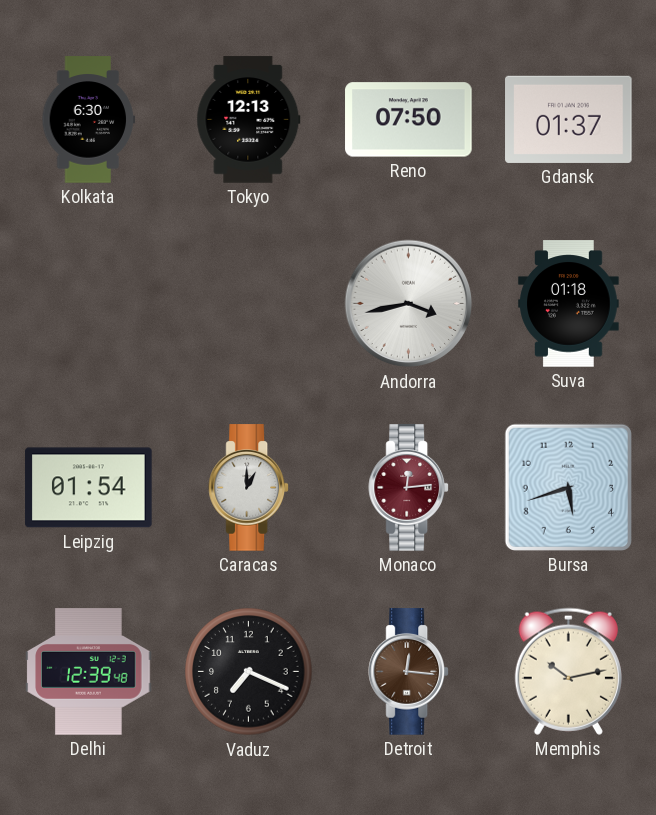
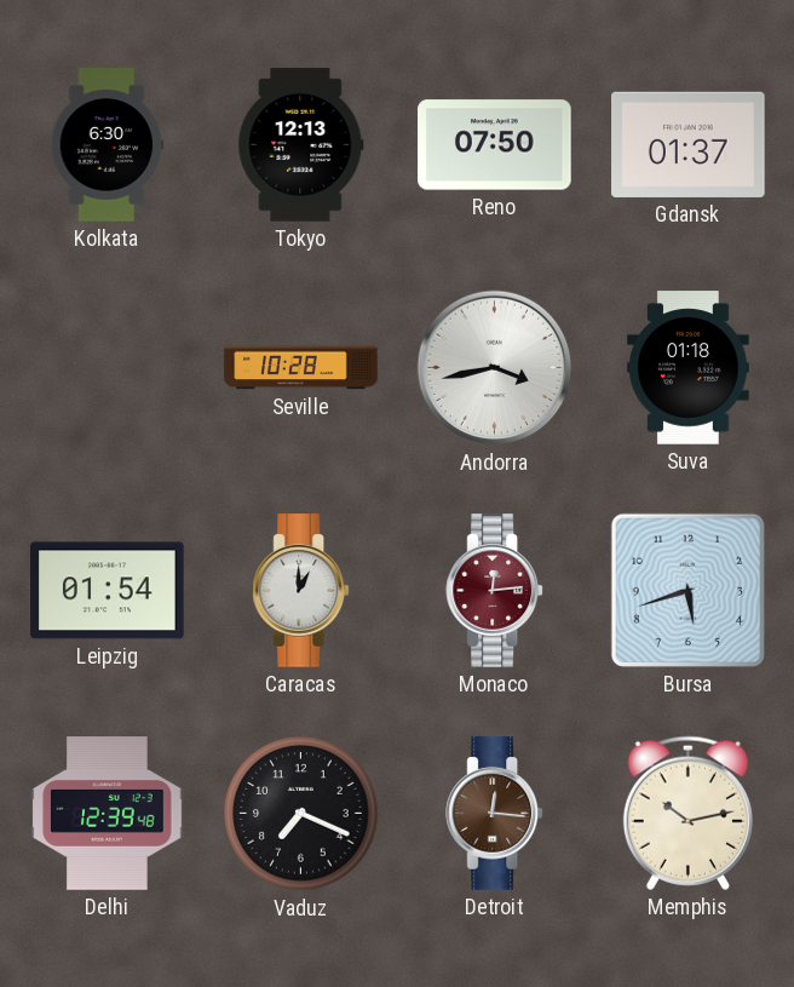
Seville: none -> 10:28
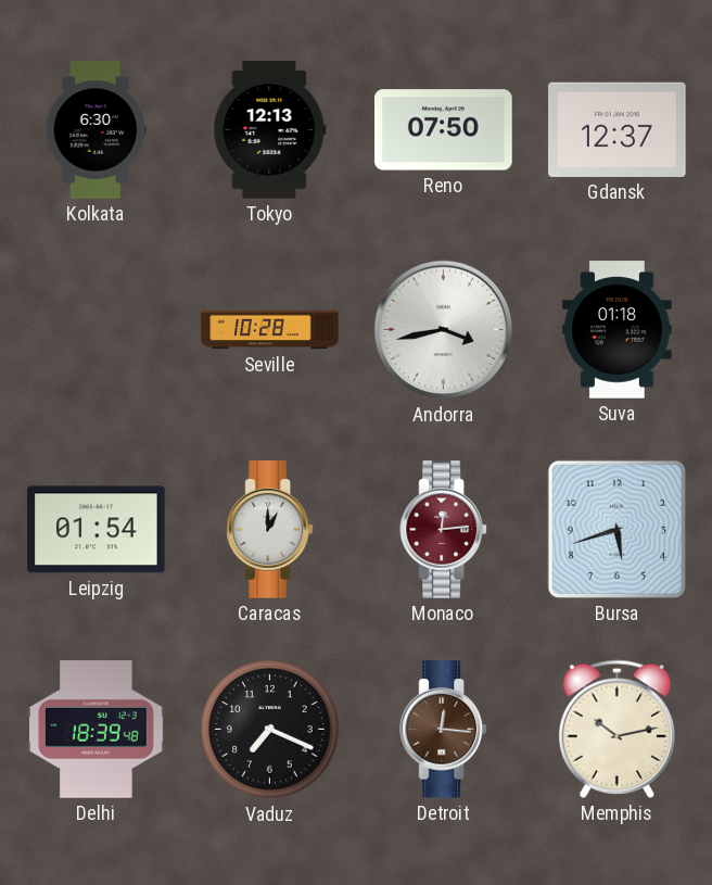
Gdansk: 01:37 -> 12:37
Delhi: 12:39 -> 18:39
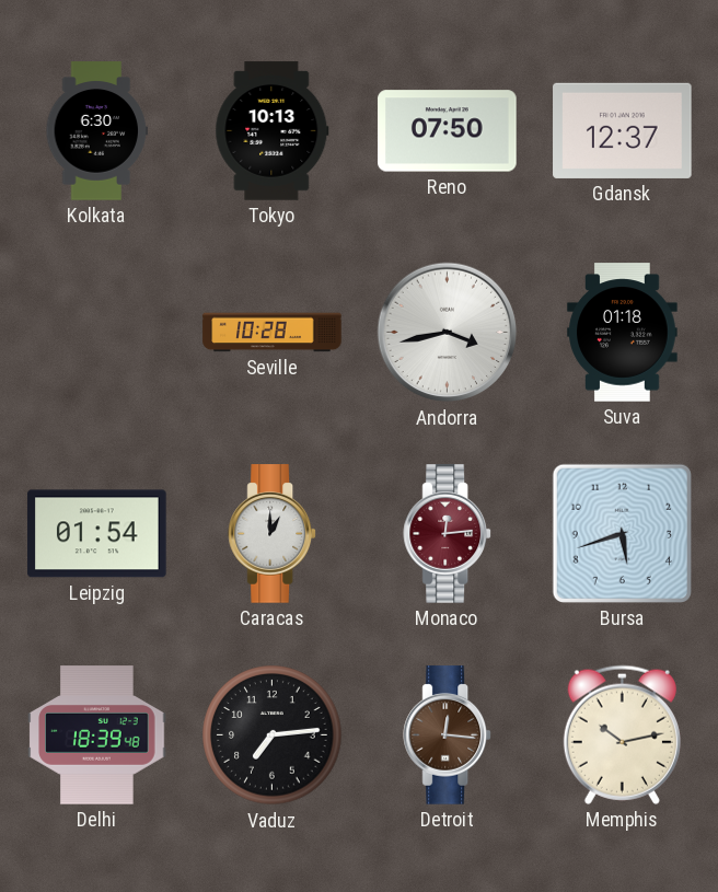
Tokyo: 12:13 -> 10:13
Vaduz: 7:19 -> 7:14
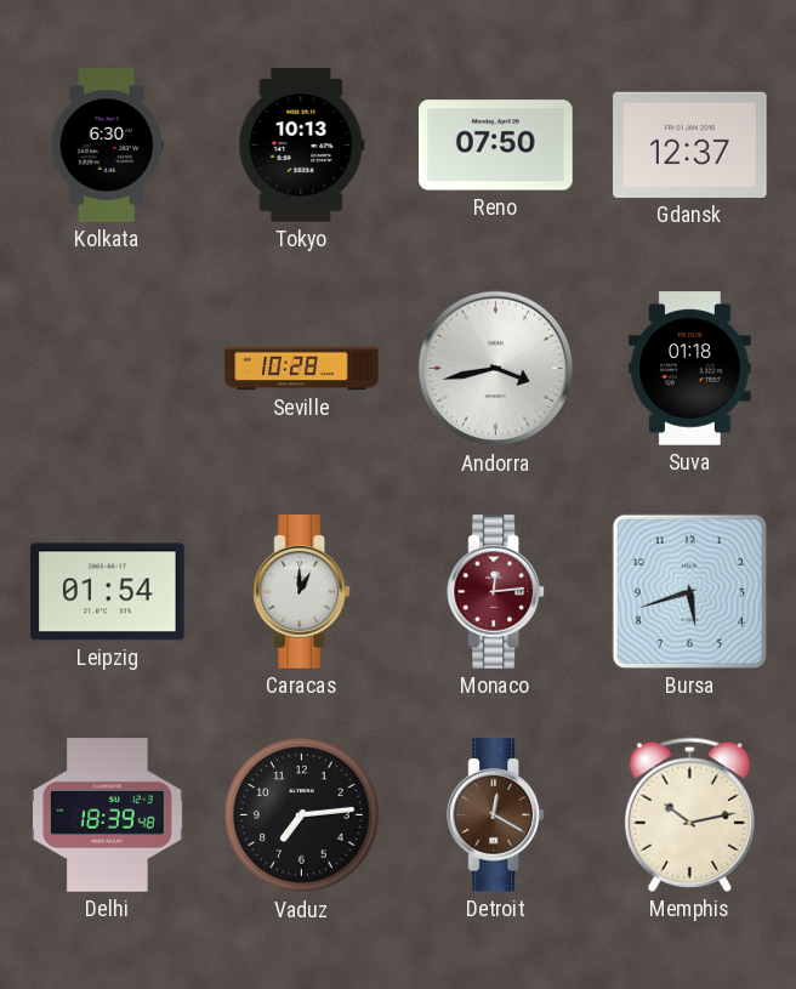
Detroit: 12:16 -> 12:20
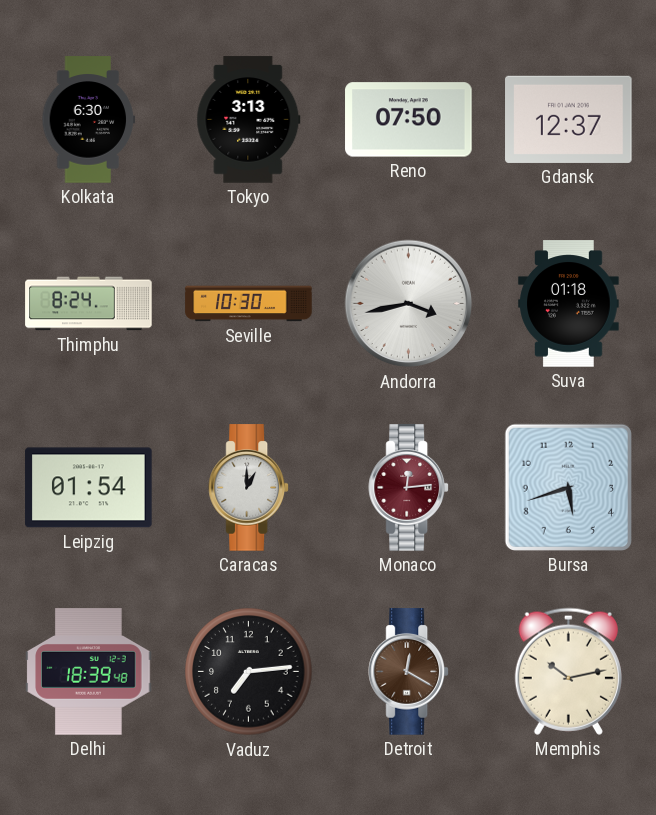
Tokyo: 10:13 -> 3:13
Thimphu: none -> 8:24
Seville: 10:28 -> 10:30
